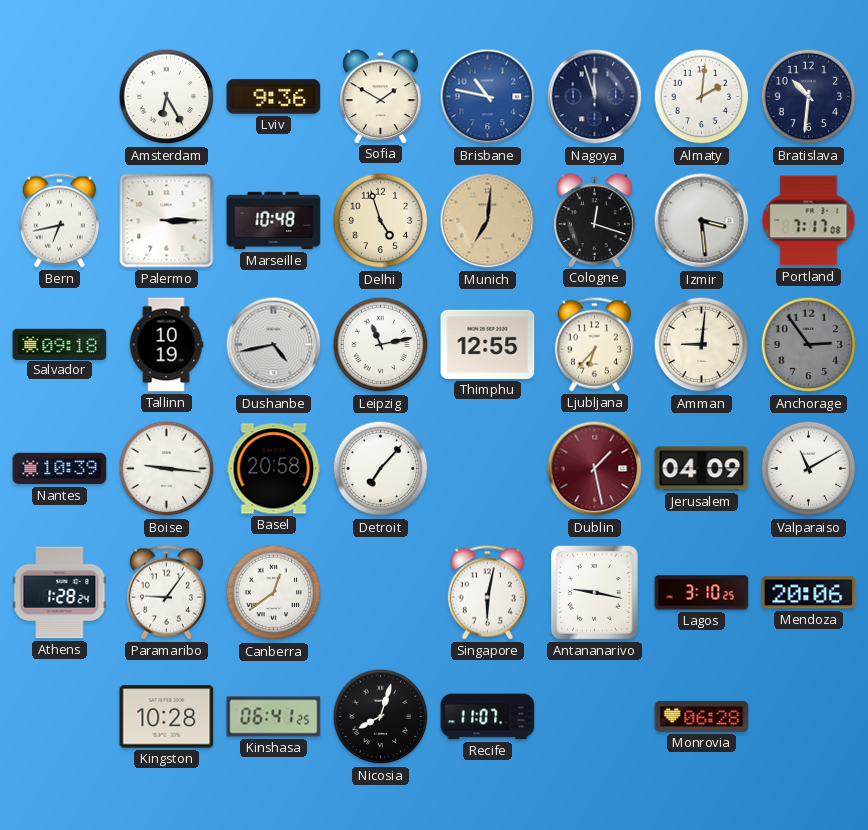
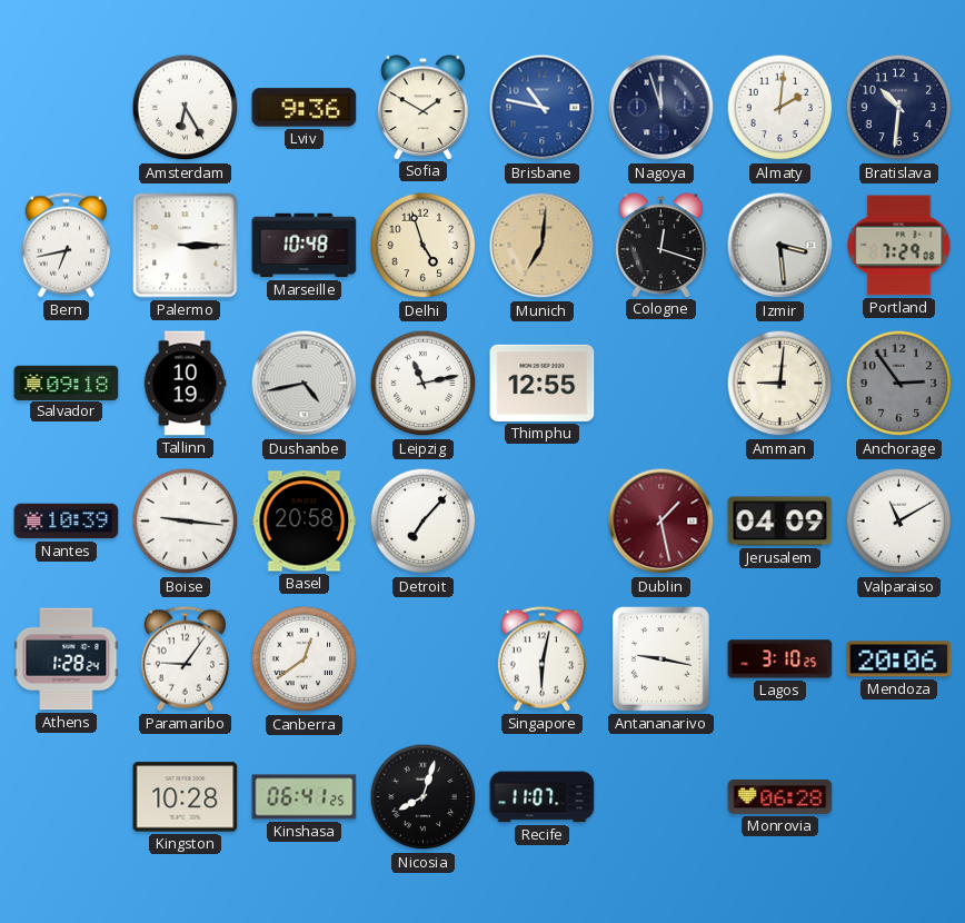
Portland: 7:17 -> 7:29
Ljubljana: 6:37 -> none
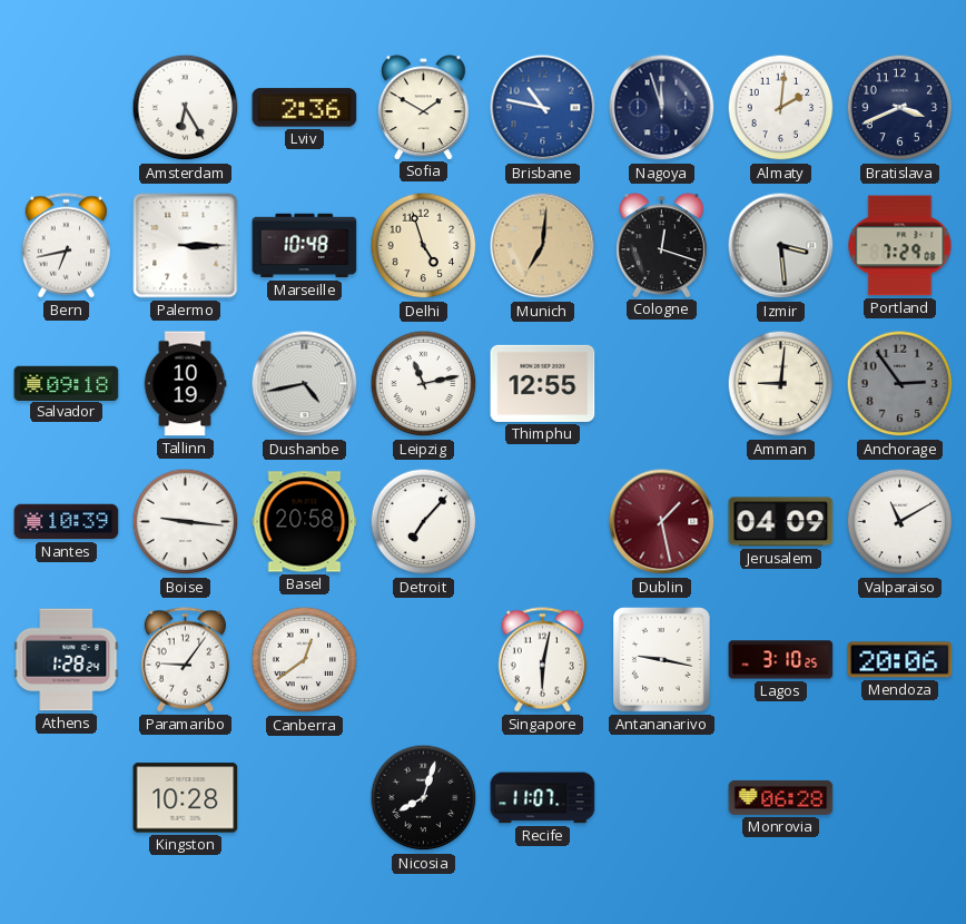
Lviv: 9:36 -> 2:36
Bratislava: 10:31 -> 3:41
Kinshasa: 06:41 -> none
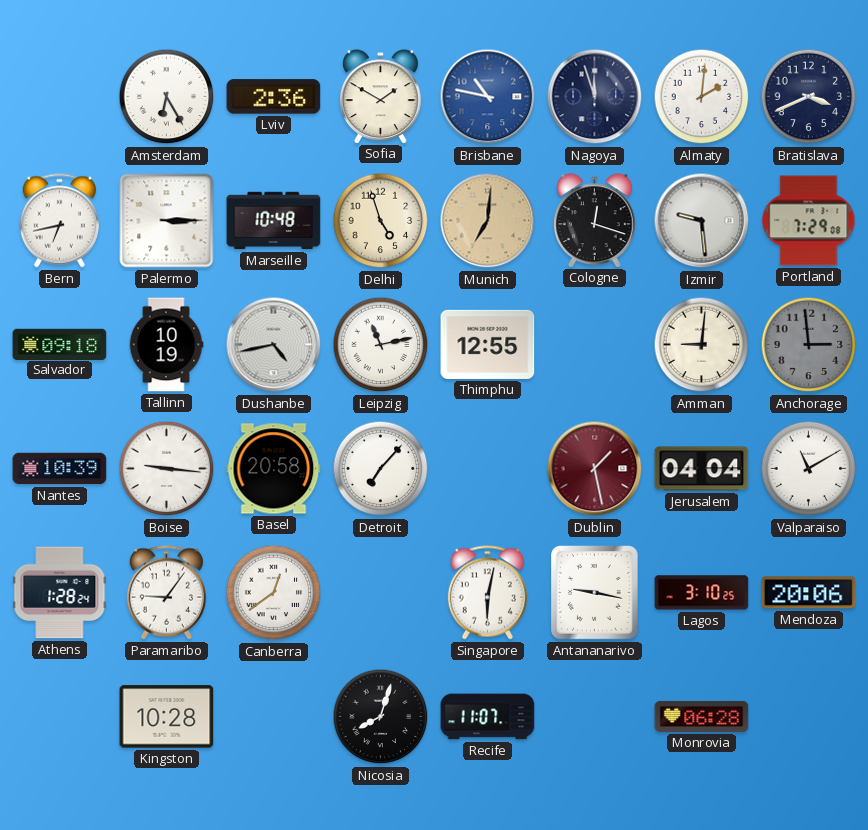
Izmir: 3:29 -> 9:29
Anchorage: 2:54 -> 2:59
Jerusalem: 04:09 -> 04:04
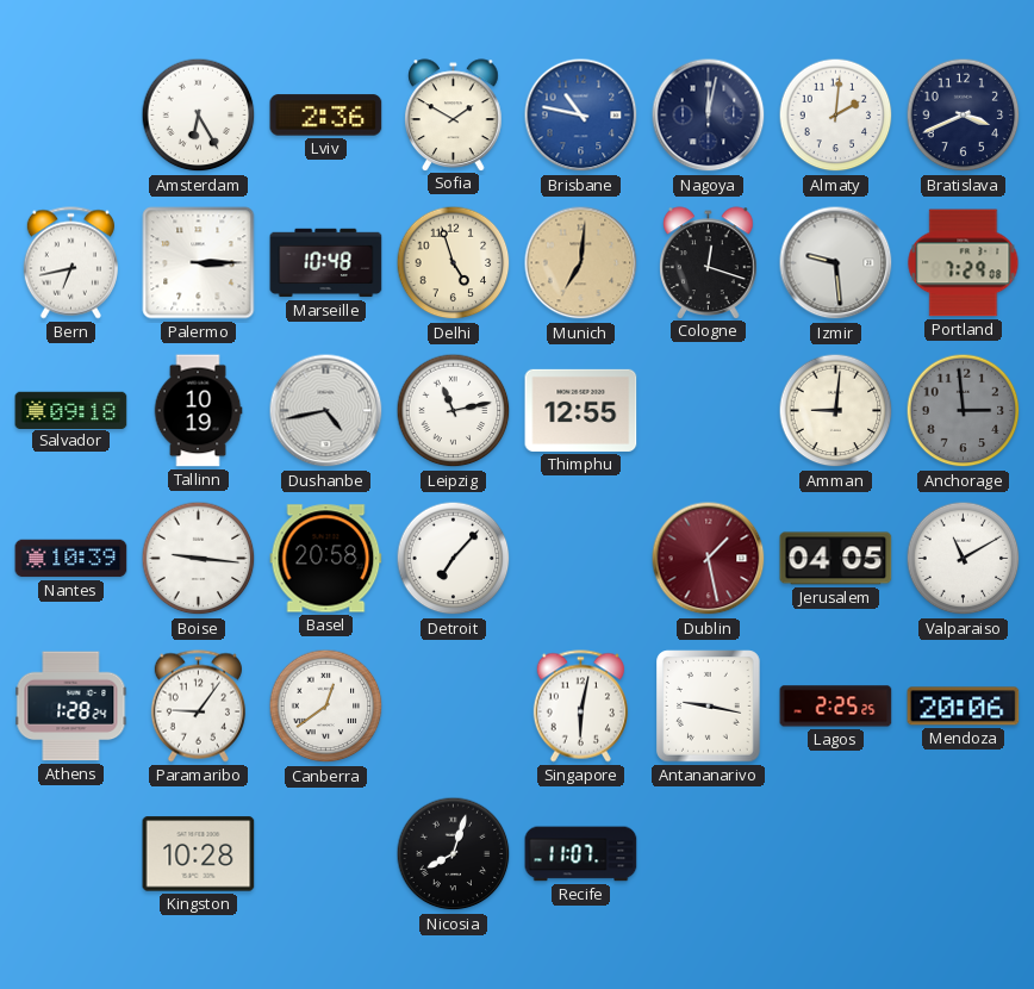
Nagoya: 11:57 -> 12:02
Jerusalem: 04:04 -> 04:05
Lagos: 3:10 -> 2:25
Monrovia: 06:28 -> none
